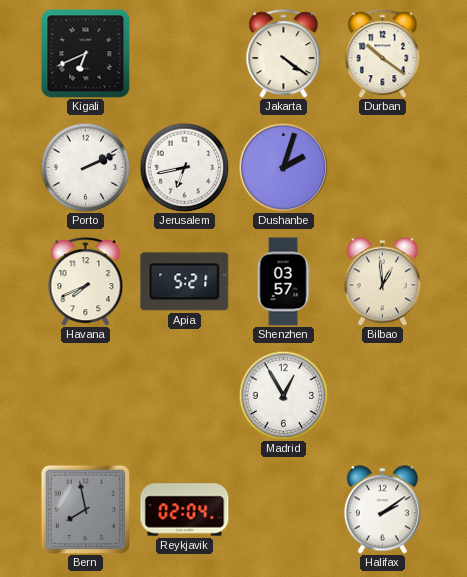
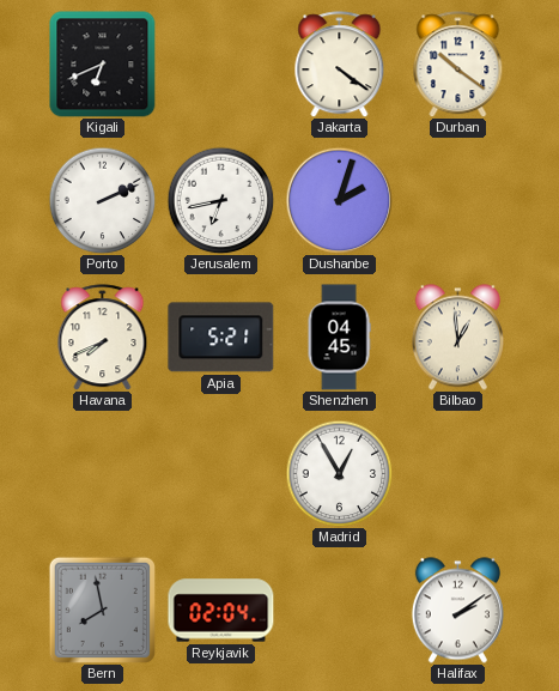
Shenzhen: 03:57 -> 04:45
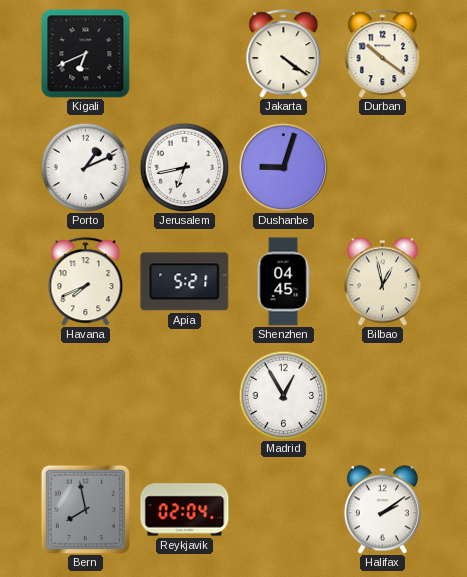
Porto: 2:11 -> 1:11
Dushanbe: 2:03 -> 9:03
Bilbao: 12:59 -> 12:58
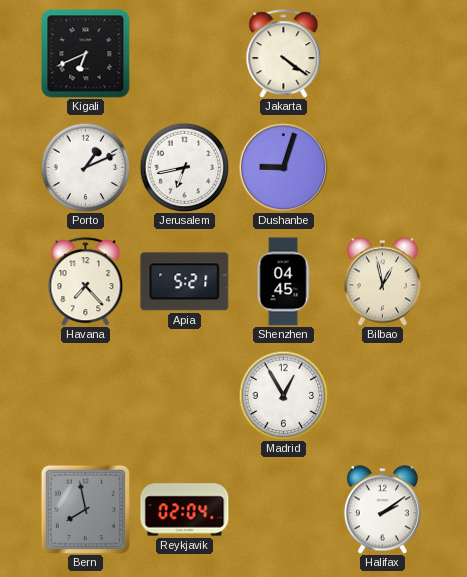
Durban: 10:21 -> none
Havana: 7:41 -> 7:23
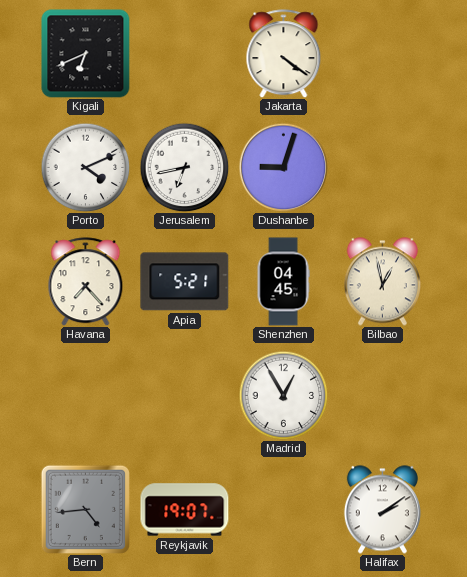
Porto: 1:11 -> 4:11
Bern: 7:58 -> 4:44
Reykjavik: 02:04 -> 19:07
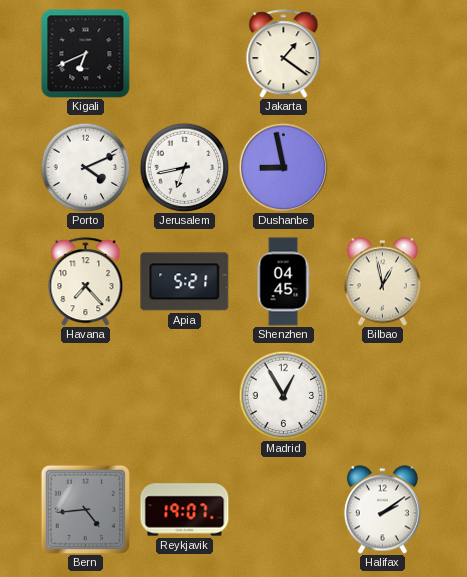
Jakarta: 4:21 -> 1:21
Dushanbe: 9:03 -> 8:58
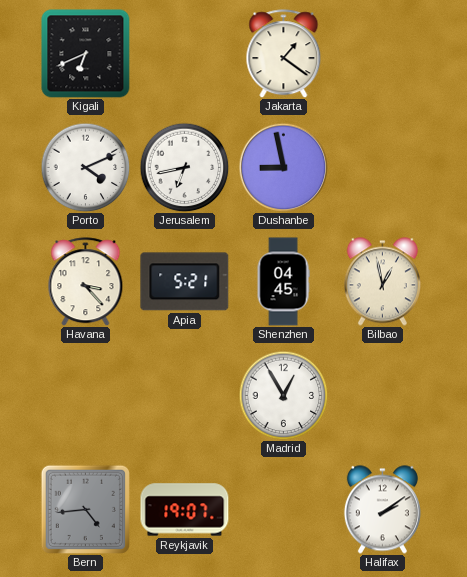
Havana: 7:23 -> 3:23
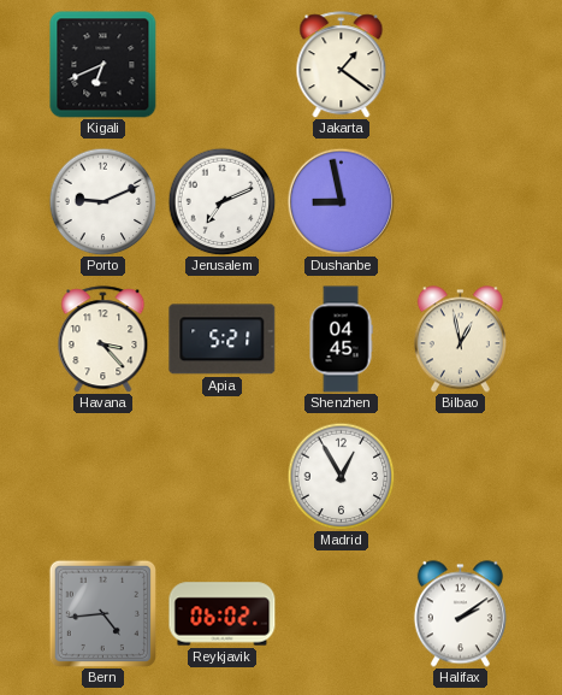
Porto: 4:11 -> 9:11
Jerusalem: 6:43 -> 7:11
Reykjavik: 19:07 -> 06:02
